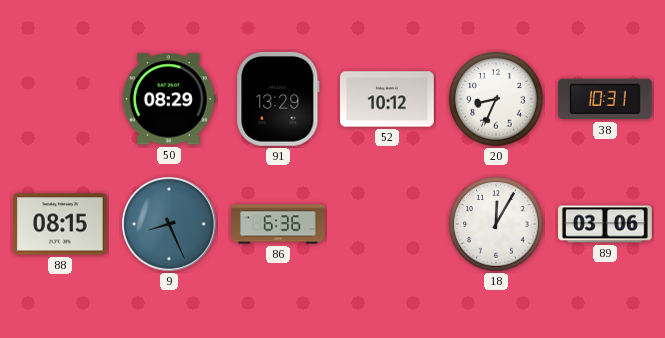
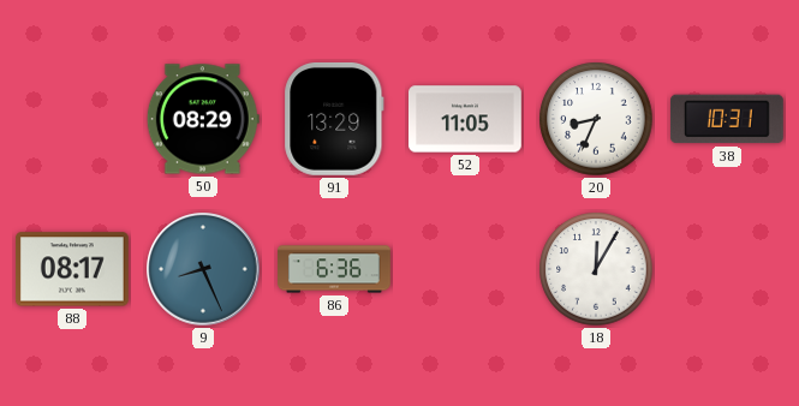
52: 10:12 -> 11:05
88: 08:15 -> 08:17
89: 03:06 -> none
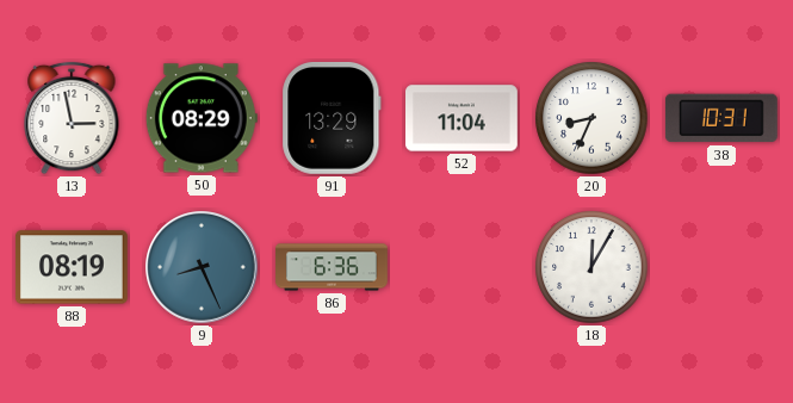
13: none -> 2:58
52: 11:05 -> 11:04
88: 08:17 -> 08:19
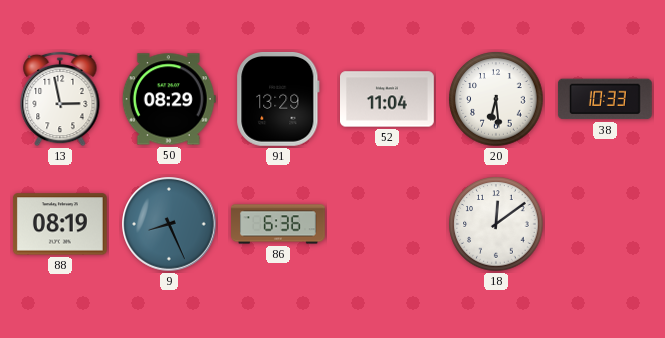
20: 8:34 -> 6:29
38: 10:31 -> 10:33
18: 12:05 -> 12:09
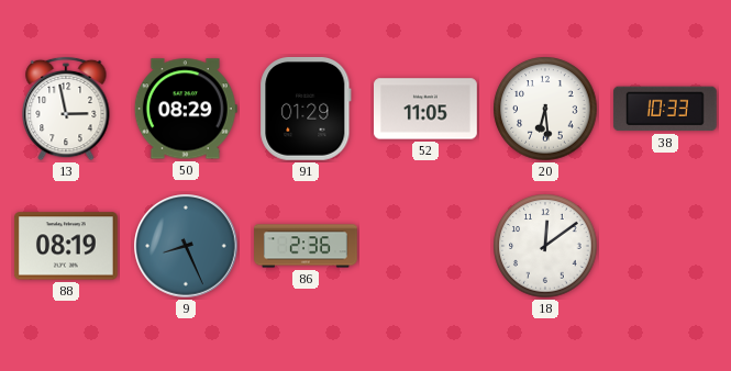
91: 13:29 -> 01:29
52: 11:04 -> 11:05
86: 6:36 -> 2:36
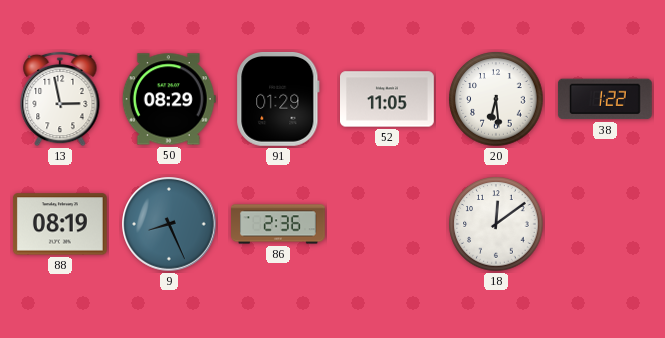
38: 10:33 -> 1:22
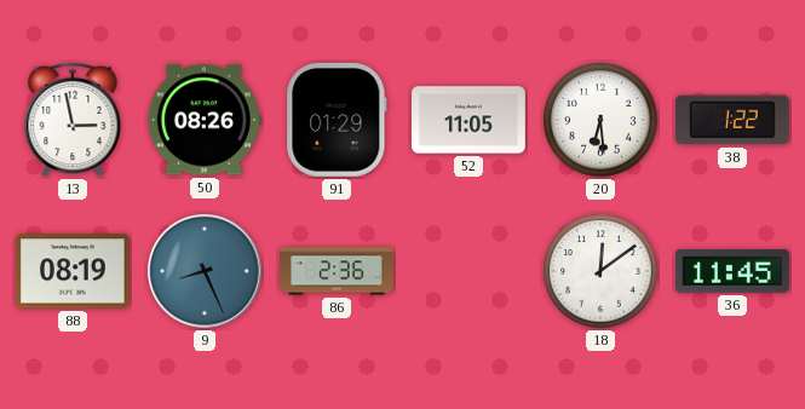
50: 08:29 -> 08:26
36: none -> 11:45
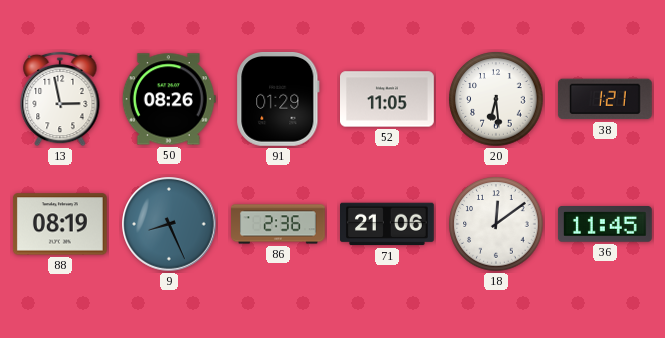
38: 1:22 -> 1:21
71: none -> 21:06
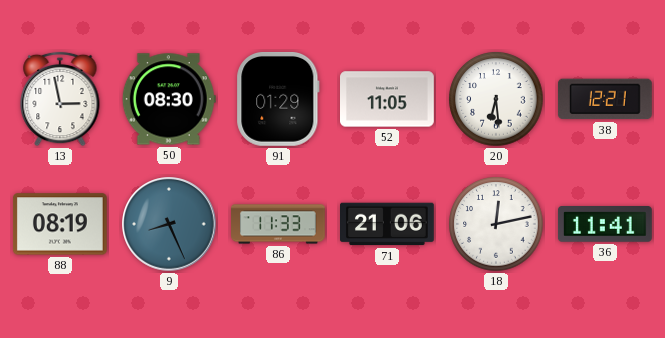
50: 08:26 -> 08:30
38: 1:21 -> 12:21
86: 2:36 -> 11:33
18: 12:09 -> 12:13
36: 11:45 -> 11:41
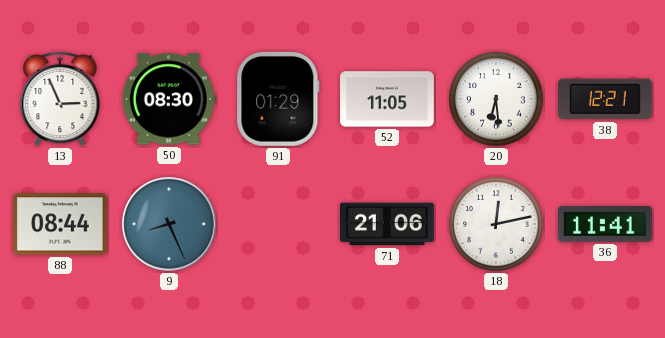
13: 2:58 -> 2:56
88: 08:19 -> 08:44
86: 11:33 -> none
